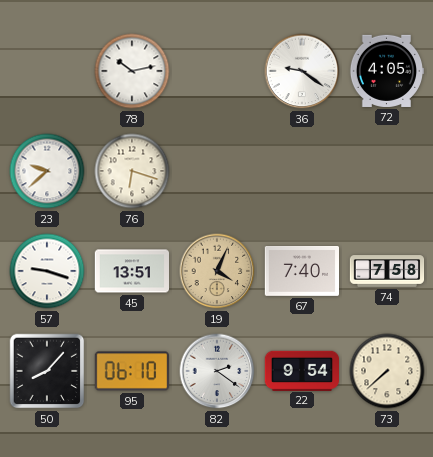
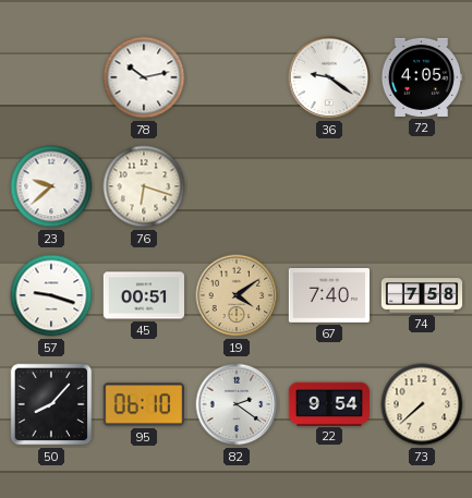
45: 13:51 -> 00:51
19: 4:04 -> 4:09
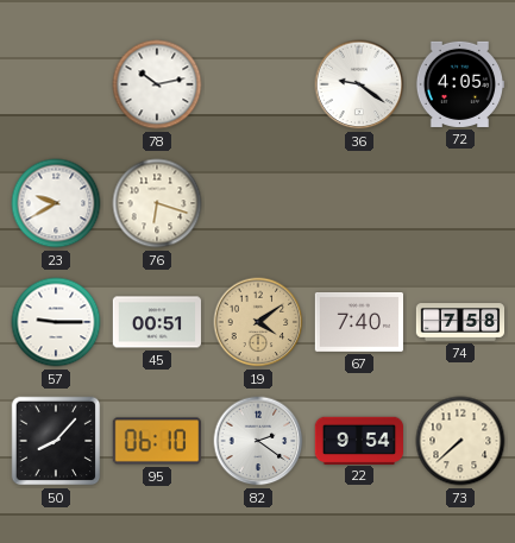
23: 9:38 -> 9:40
57: 9:18 -> 9:15
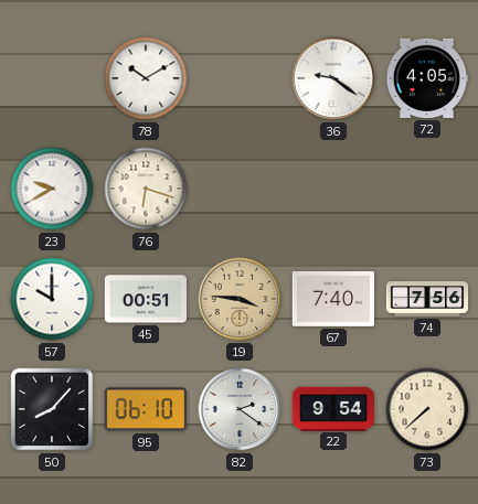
78: 10:13 -> 10:10
57: 9:15 -> 10:00
19: 4:09 -> 3:46
74: 7:58 -> 7:56
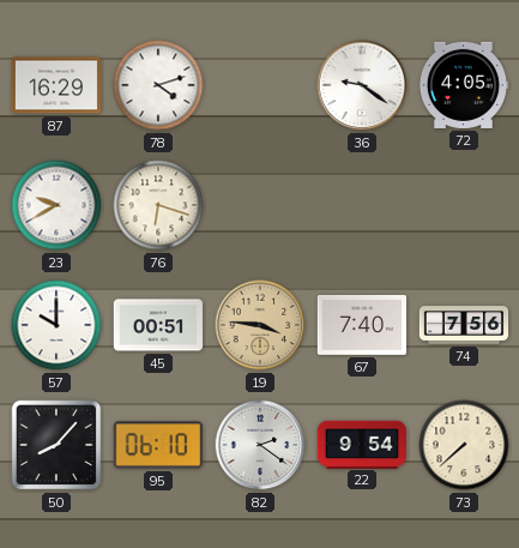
87: none -> 16:29
78: 10:10 -> 4:12
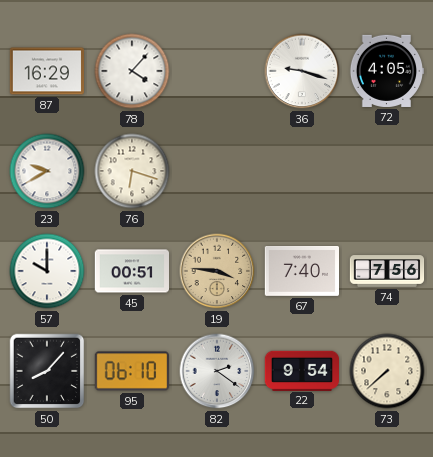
78: 4:12 -> 4:07
36: 9:21 -> 9:18
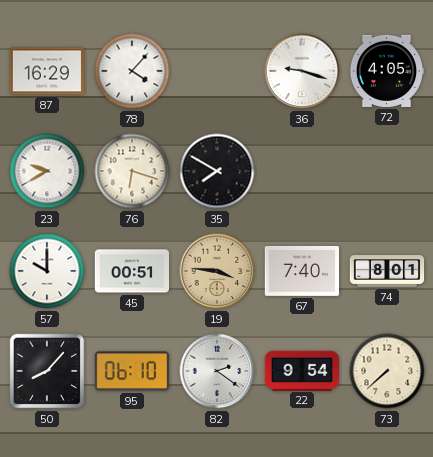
35: none -> 7:50
74: 7:56 -> 8:01
